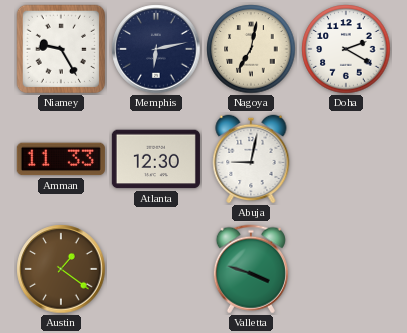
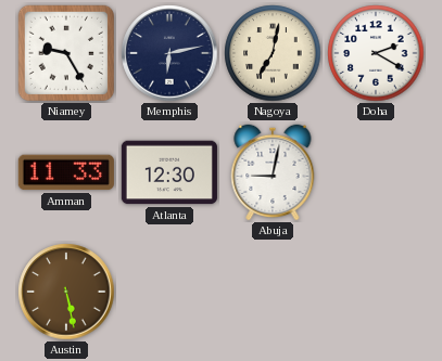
Austin: 1:21 -> 5:28
Valletta: 3:48 -> none
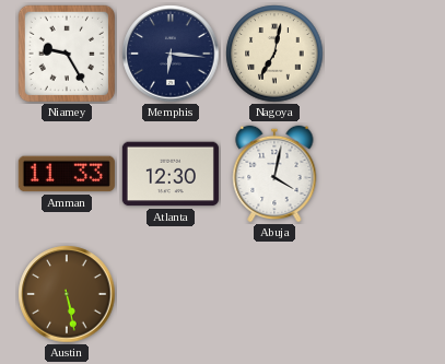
Memphis: 6:13 -> 6:16
Doha: 2:20 -> none
Abuja: 9:02 -> 4:02
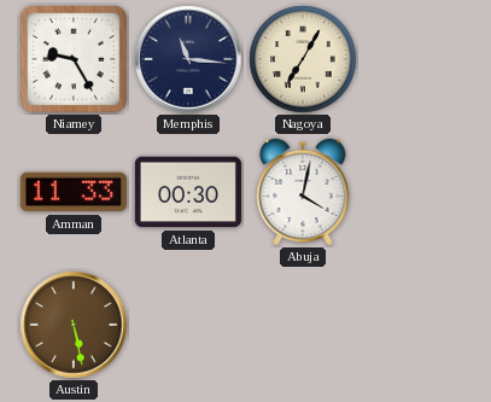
Memphis: 6:16 -> 11:16
Nagoya: 7:02 -> 7:05
Atlanta: 12:30 -> 00:30
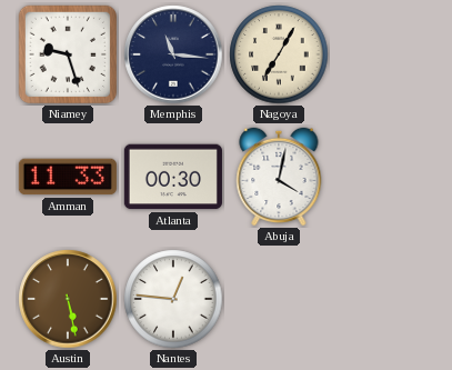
Niamey: 9:25 -> 9:27
Nantes: none -> 12:46
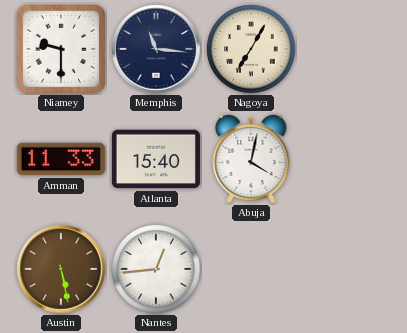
Niamey: 9:27 -> 9:30
Atlanta: 00:30 -> 15:40
Nantes: 12:46 -> 12:44
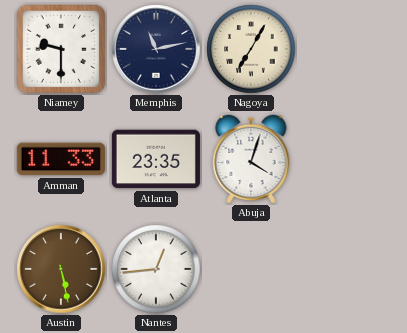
Memphis: 11:16 -> 11:13
Atlanta: 15:40 -> 23:35
Abuja: 4:02 -> 4:03
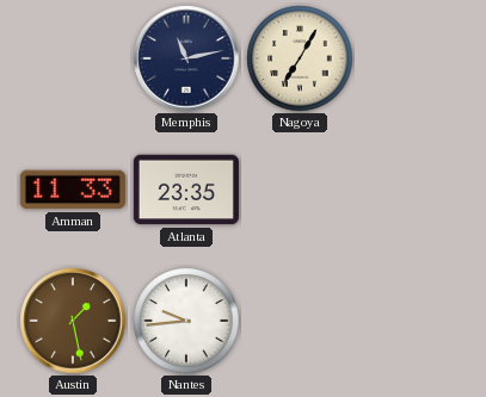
Niamey: 9:30 -> none
Abuja: 4:03 -> none
Austin: 5:28 -> 1:28
Nantes: 12:44 -> 9:44
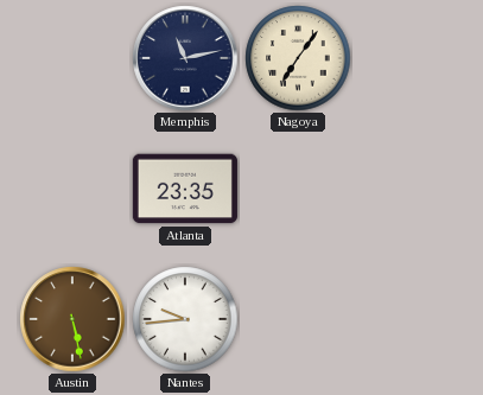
Nagoya: 7:05 -> 7:06
Amman: 11:33 -> none
Austin: 1:28 -> 5:28
